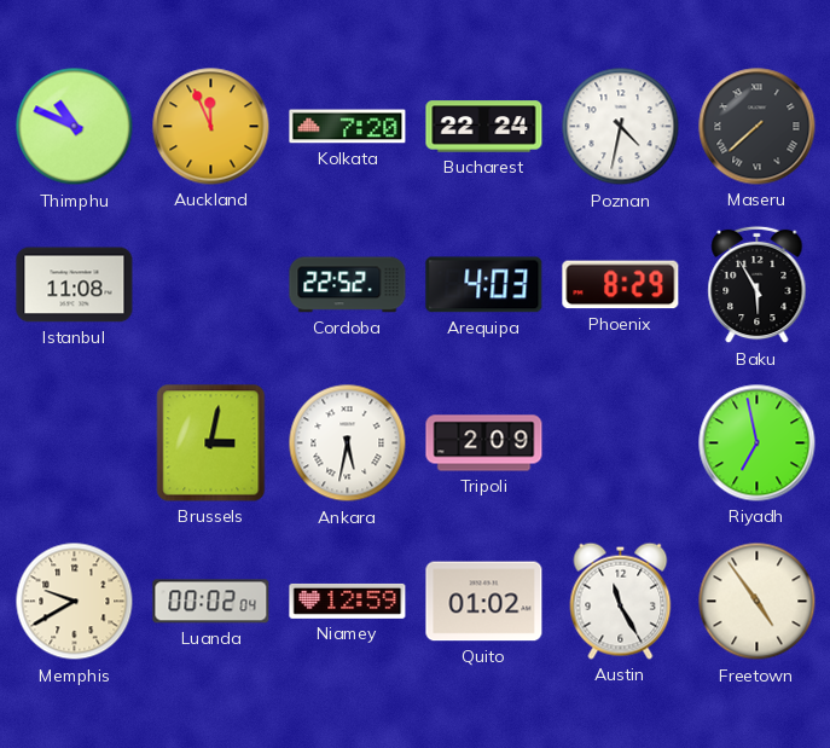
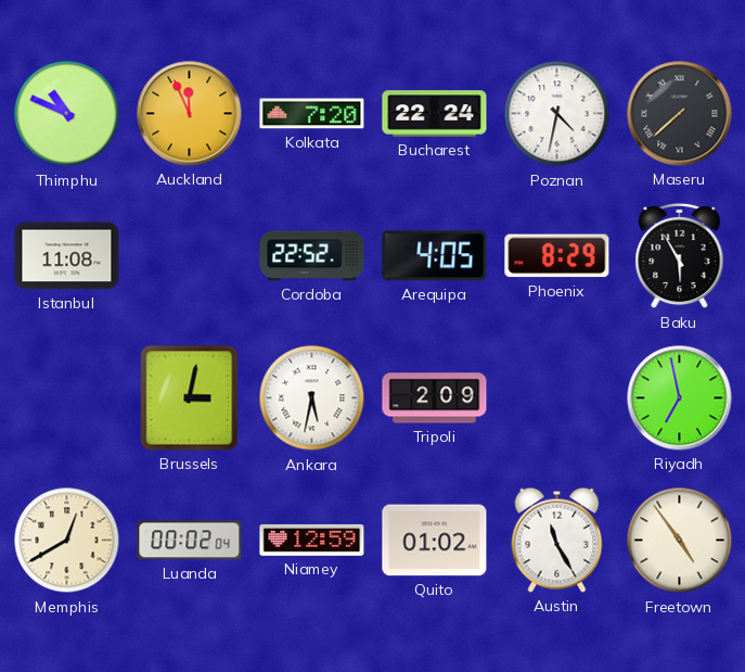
Arequipa: 4:03 -> 4:05
Memphis: 9:40 -> 12:40
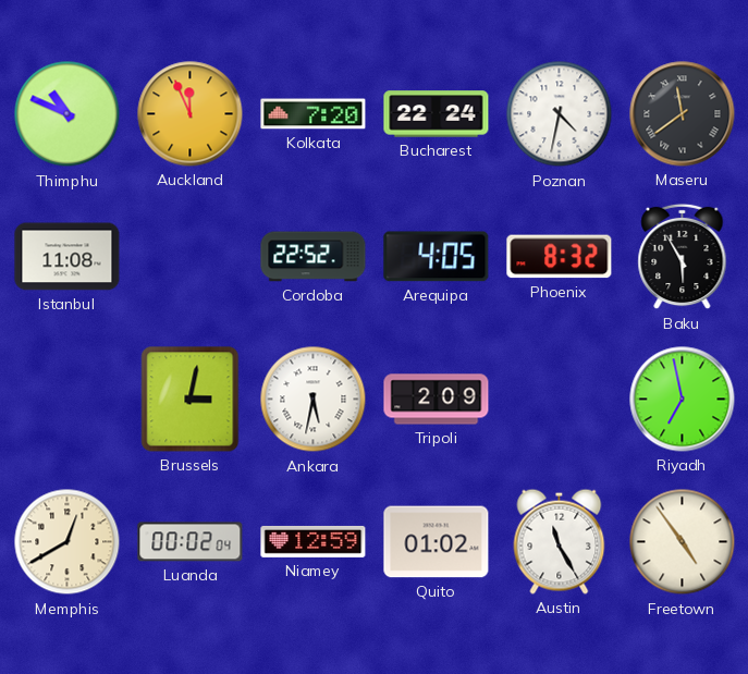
Maseru: 7:38 -> 11:39
Phoenix: 8:29 -> 8:32
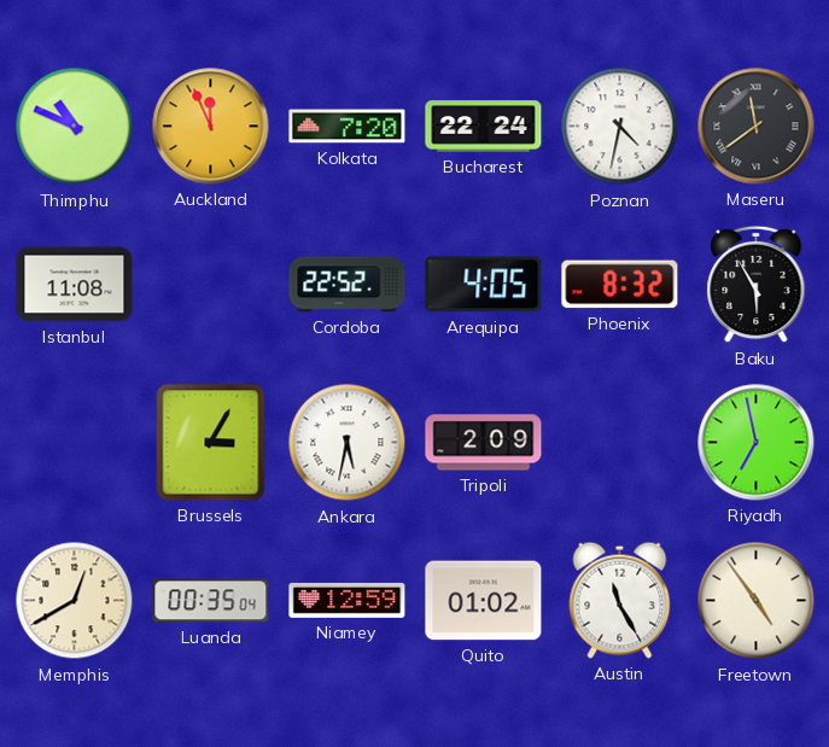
Brussels: 3:02 -> 3:05
Luanda: 00:02 -> 00:35
